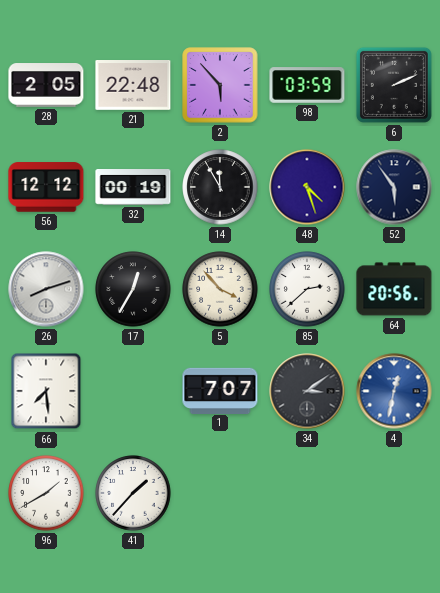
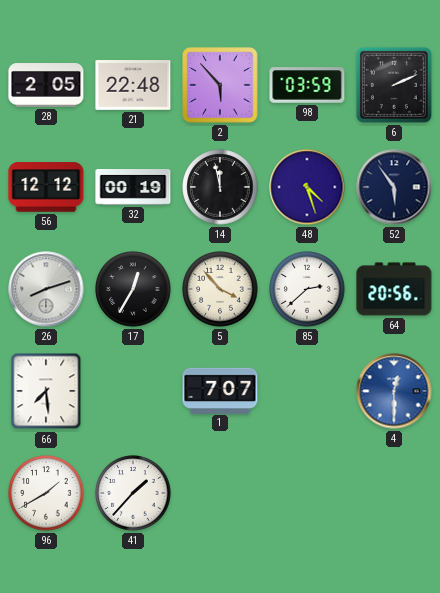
14: 11:55 -> 11:58
34: 3:09 -> none
4: 12:32 -> 12:30
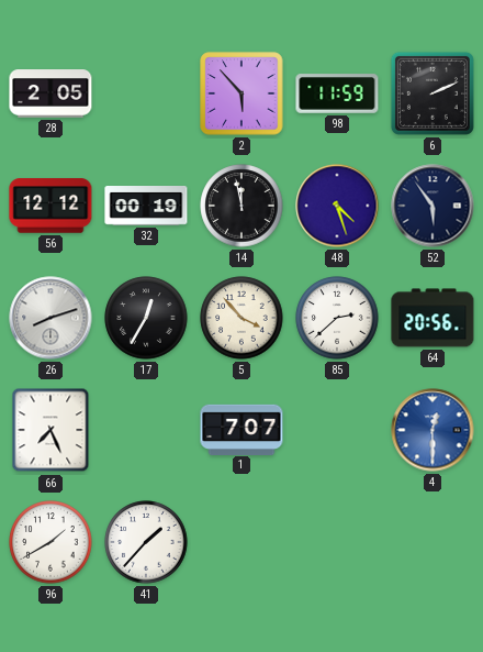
21: 22:48 -> none
98: 03:59 -> 11:59
66: 7:29 -> 7:26
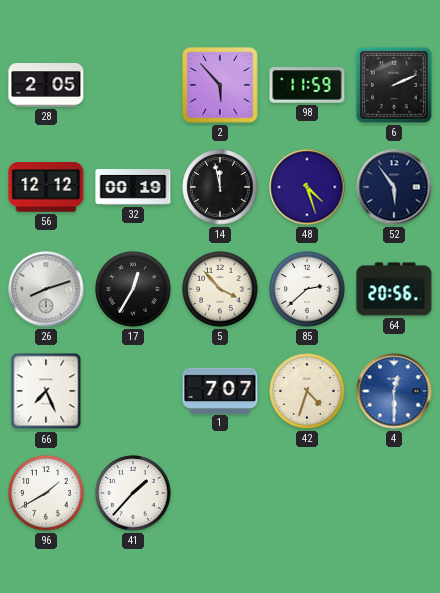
42: none -> 4:33
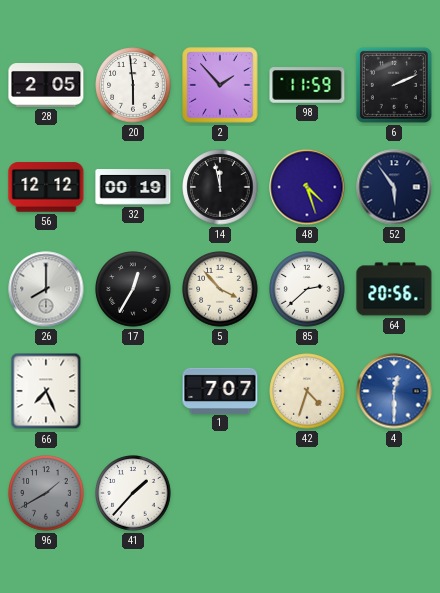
20: none -> 5:59
2: 5:53 -> 1:53
26: 8:12 -> 8:00
96 dial: white -> grey
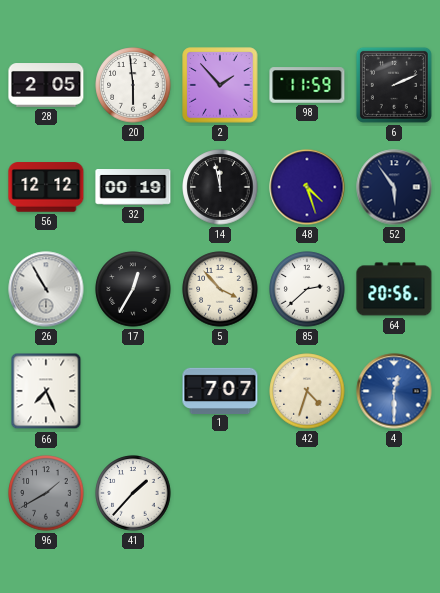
26: 8:00 -> 10:55
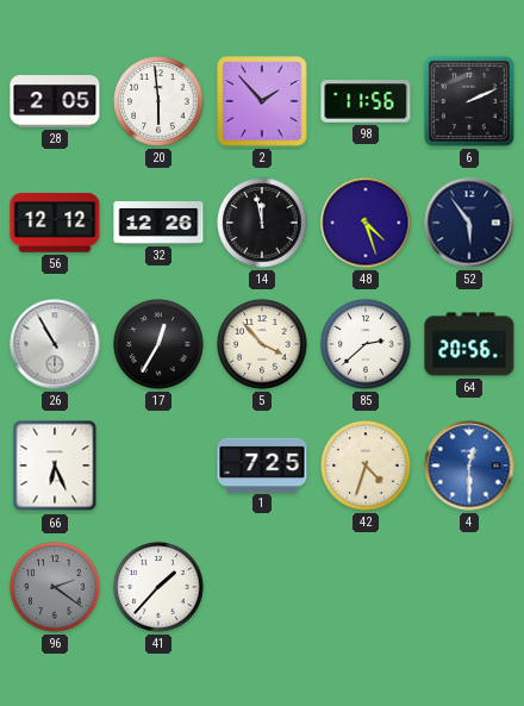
98: 11:59 -> 11:56
32: 00:19 -> 12:26
66: 7:26 -> 6:26
1: 7:07 -> 7:25
96: 1:40 -> 2:21
